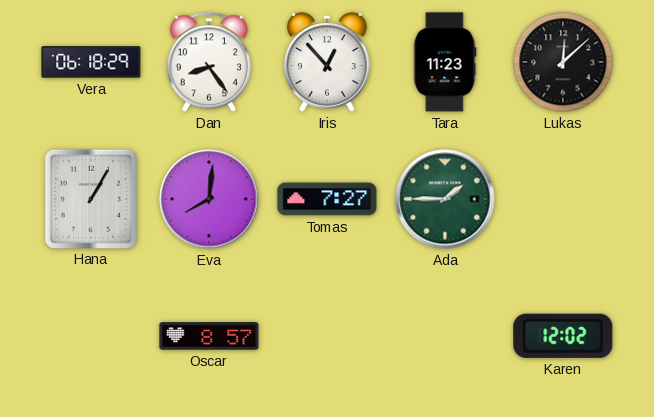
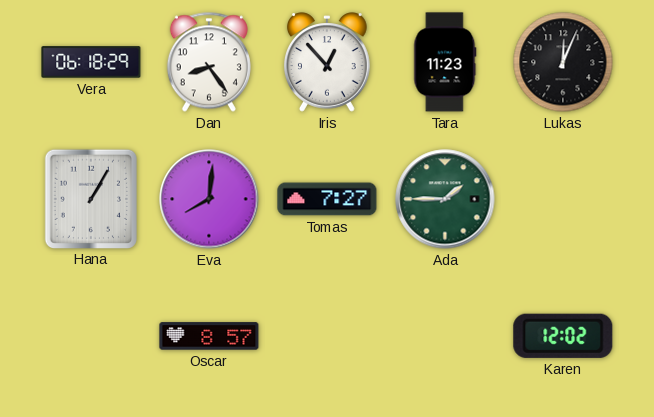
Lukas: 12:08 -> 12:04
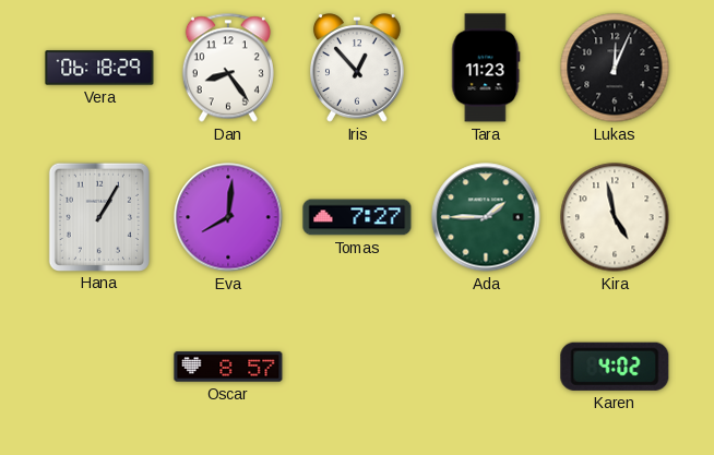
Kira: none -> 4:58
Karen: 12:02 -> 4:02
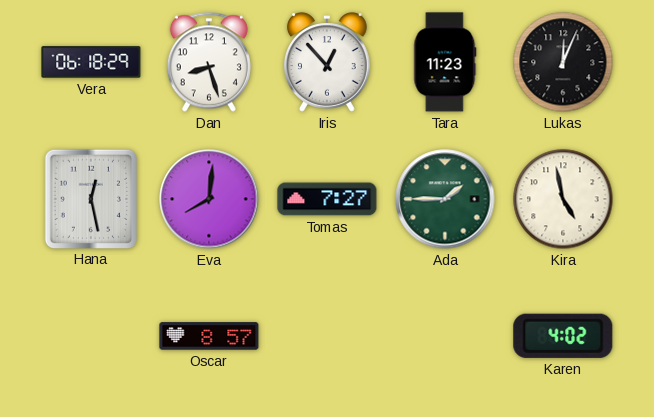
Dan: 8:24 -> 8:27
Hana: 1:05 -> 12:28
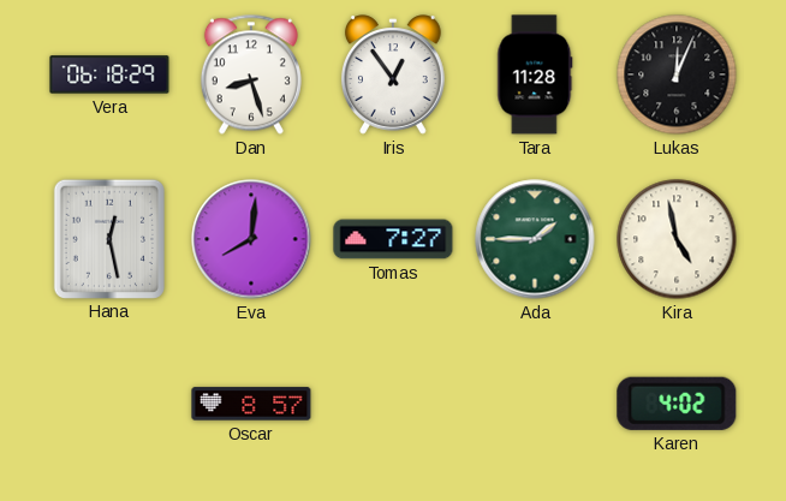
Iris: 12:53 -> 12:54
Tara: 11:23 -> 11:28
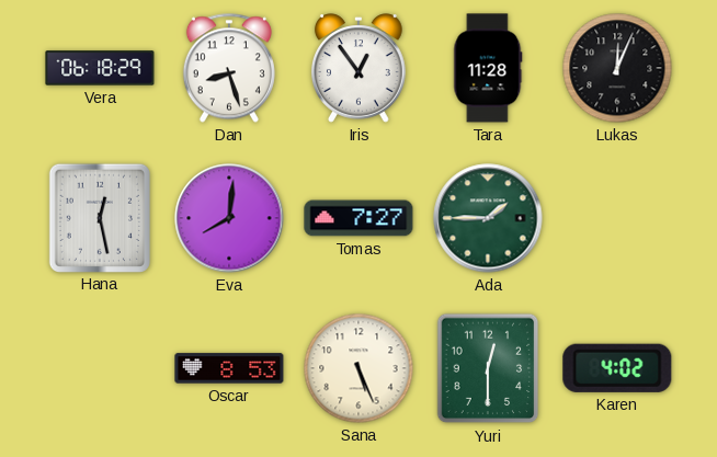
Kira: 4:58 -> none
Oscar: 8:57 -> 8:53
Sana: none -> 5:26
Yuri: none -> 12:30
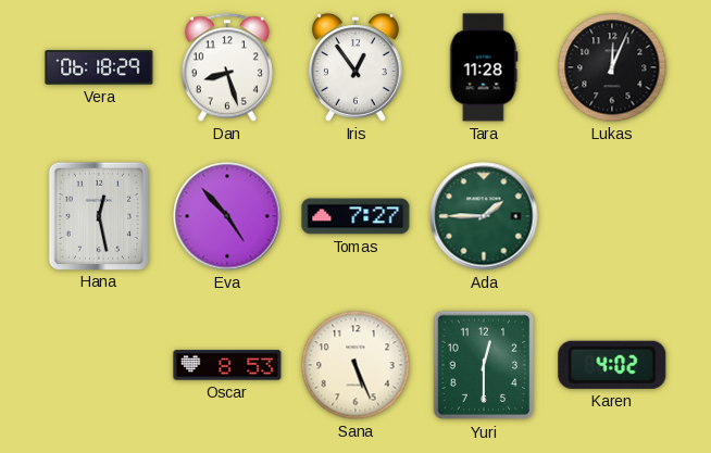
Eva: 8:01 -> 4:53
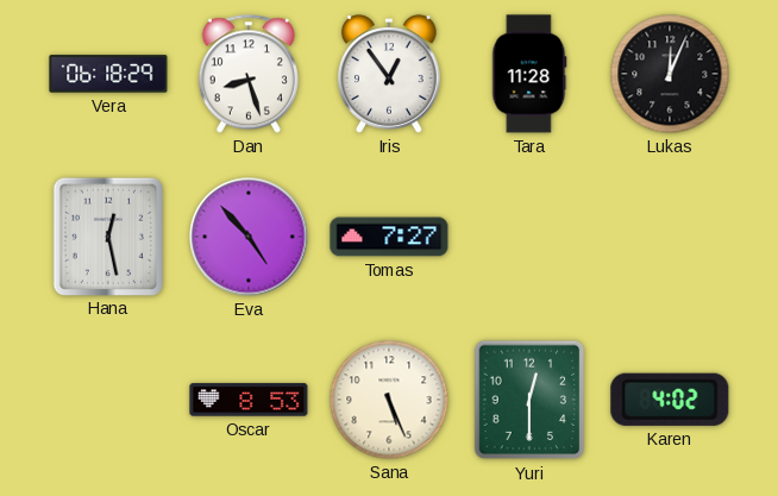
Ada: 1:45 -> none
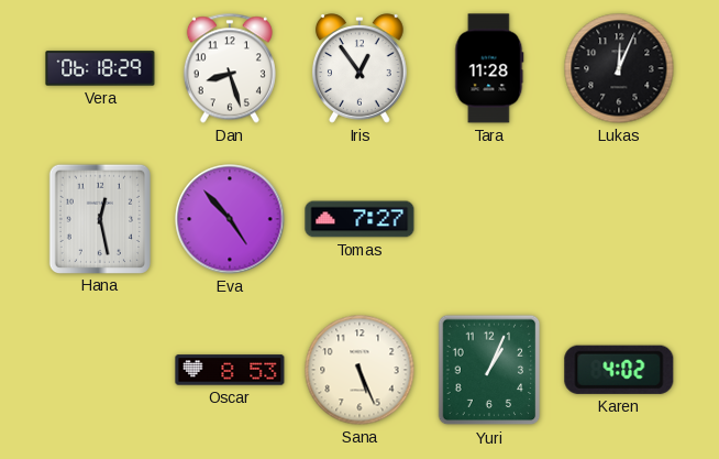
Yuri: 12:30 -> 1:04
